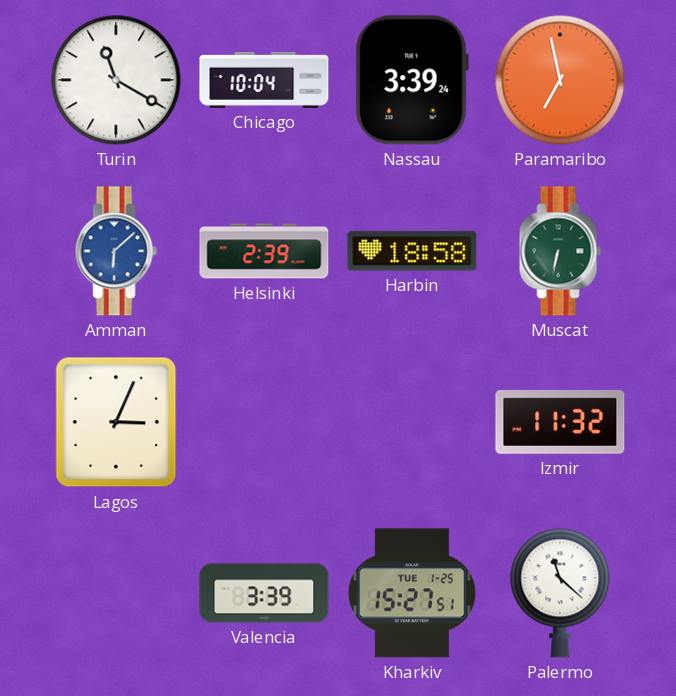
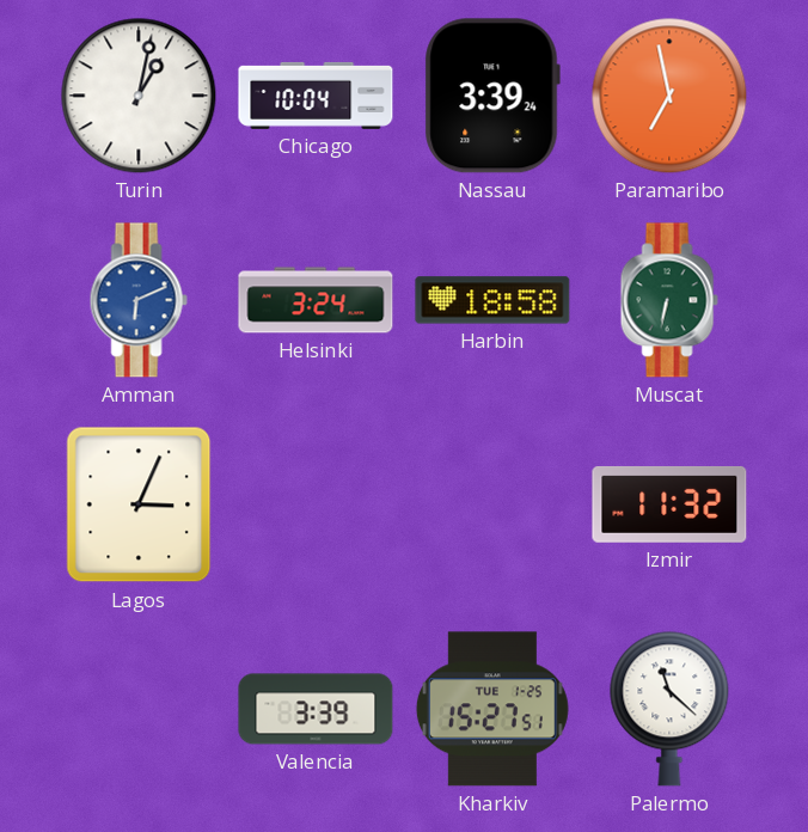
Turin: 11:20 -> 1:02
Amman: 6:08 -> 6:11
Helsinki: 2:39 -> 3:24
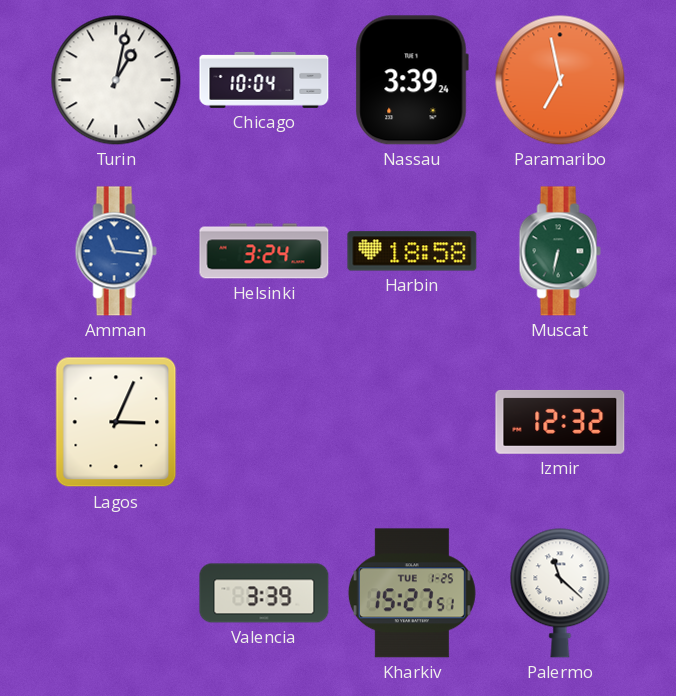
Amman: 6:11 -> 11:16
Izmir: 11:32 -> 12:32
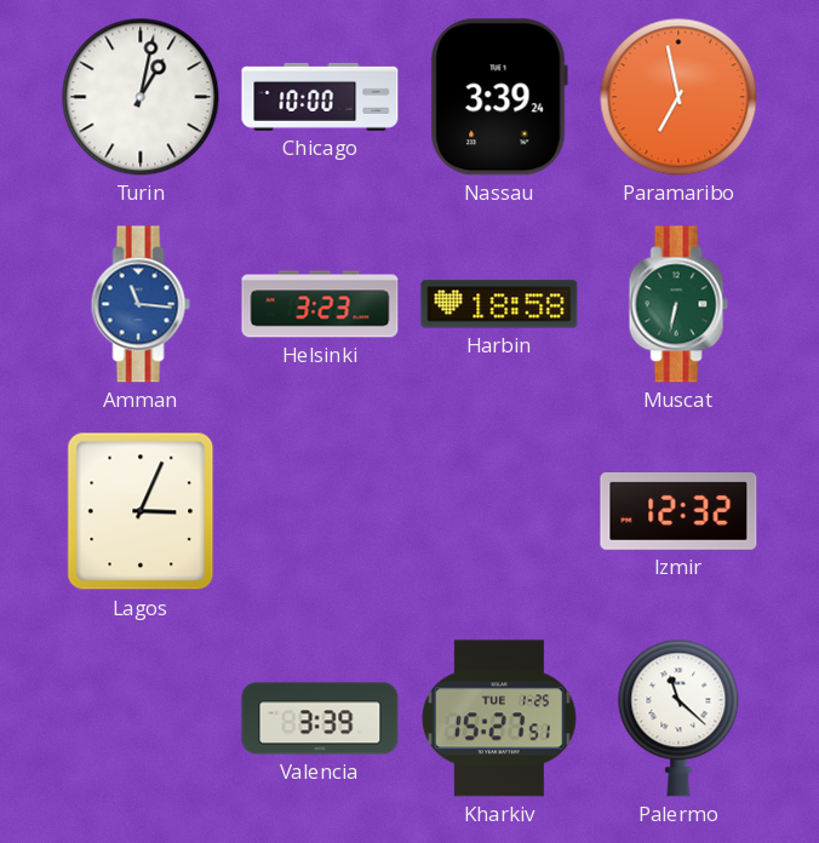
Chicago: 10:04 -> 10:00
Helsinki: 3:24 -> 3:23
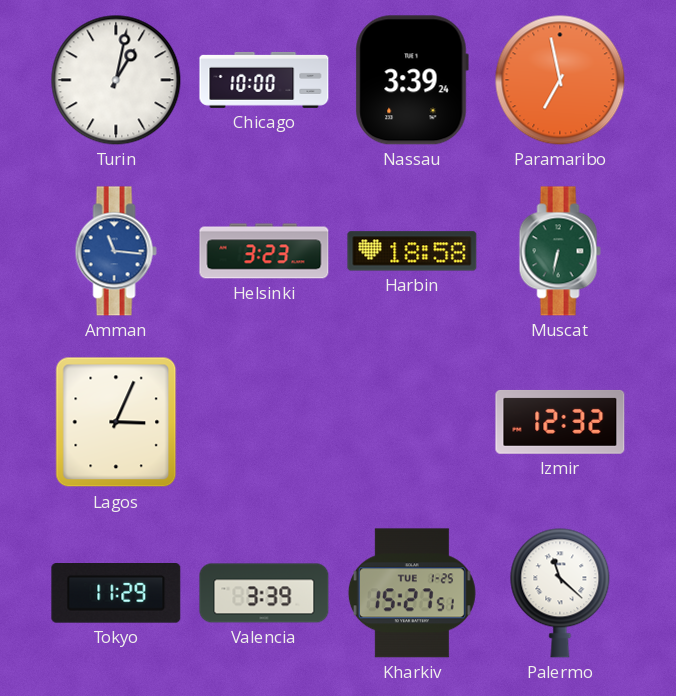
Tokyo: none -> 11:29
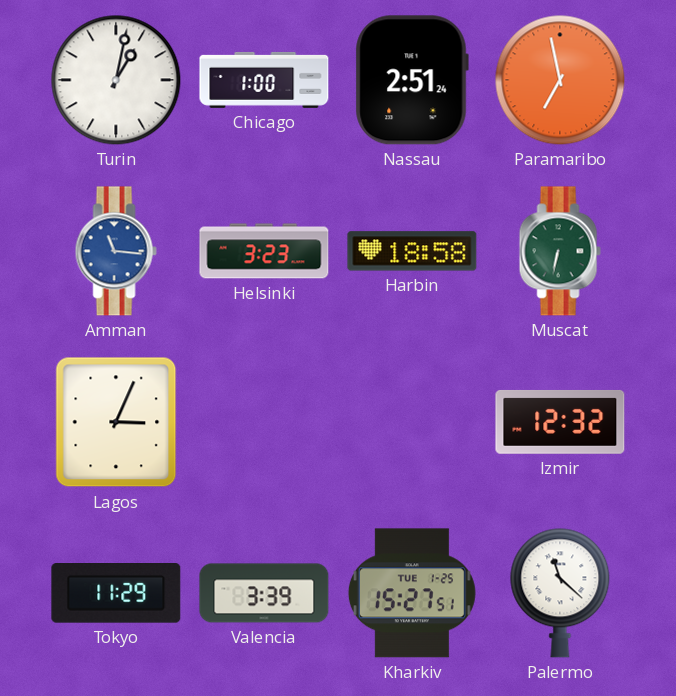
Chicago: 10:00 -> 1:00
Nassau: 3:39 -> 2:51
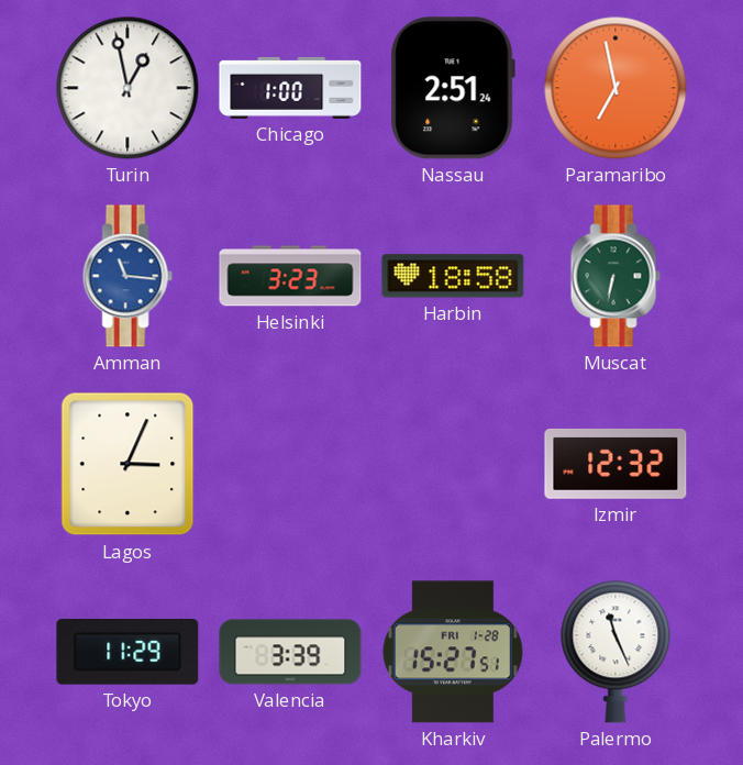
Turin: 1:02 -> 12:58
Kharkiv date: TUE 1-25 -> FRI 1-28
Palermo: 11:22 -> 11:26
